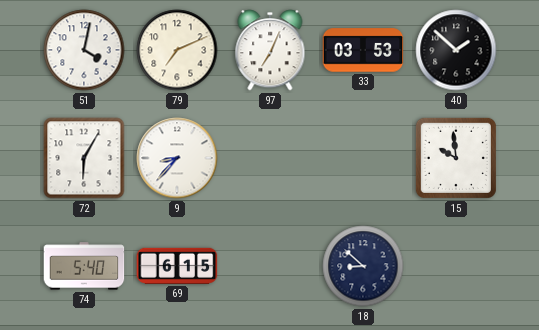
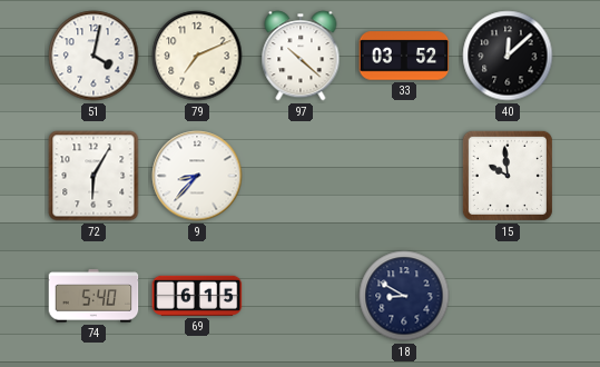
97: 7:04 -> 10:22
33: 03:53 -> 03:52
40: 1:52 -> 12:08
18: 8:52 -> 8:50
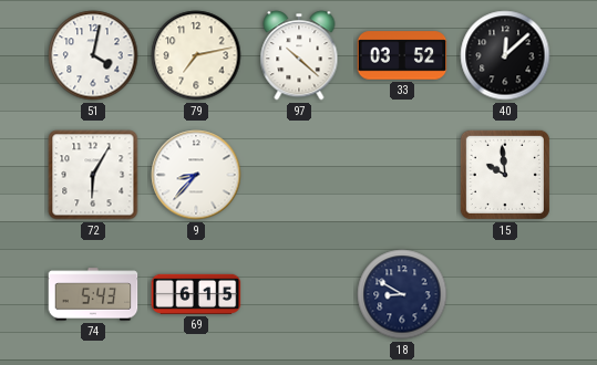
79: 7:11 -> 7:13
74: 5:40 -> 5:43
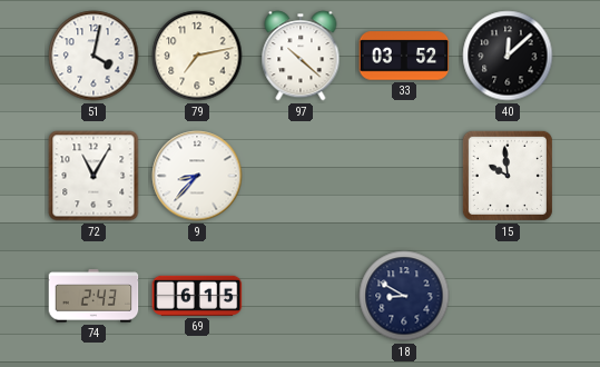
72: 6:05 -> 11:05
74: 5:43 -> 2:43
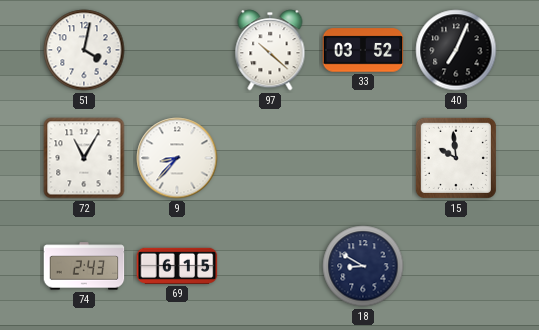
79: 7:13 -> none
40: 12:08 -> 7:04
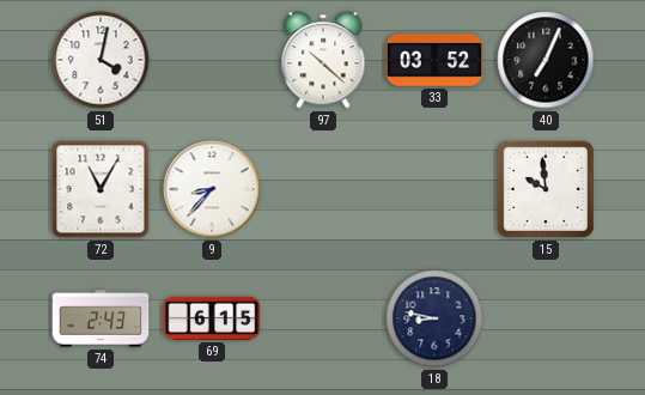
18: 8:50 -> 8:47
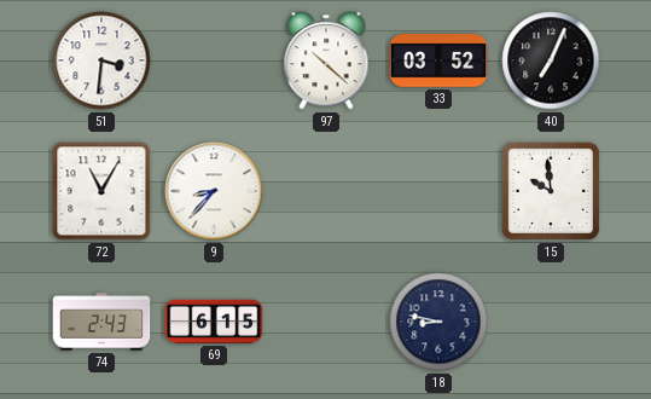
51: 4:02 -> 3:31
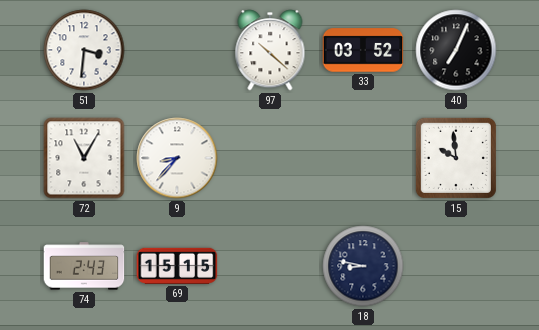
69: 6:15 -> 15:15
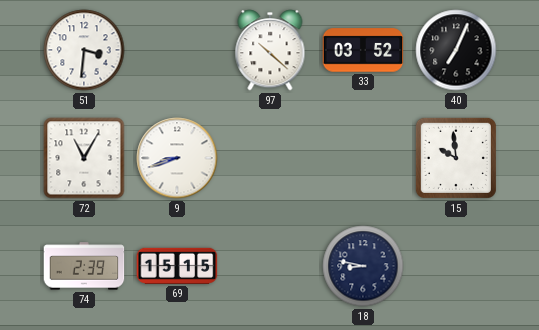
9: 8:37 -> 8:42
74: 2:43 -> 2:39
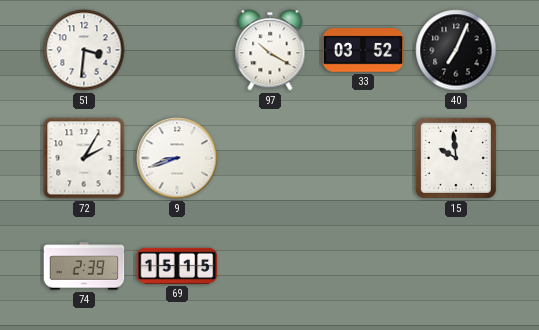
97: 10:22 -> 10:20
72: 11:05 -> 2:05
18: 8:47 -> none
